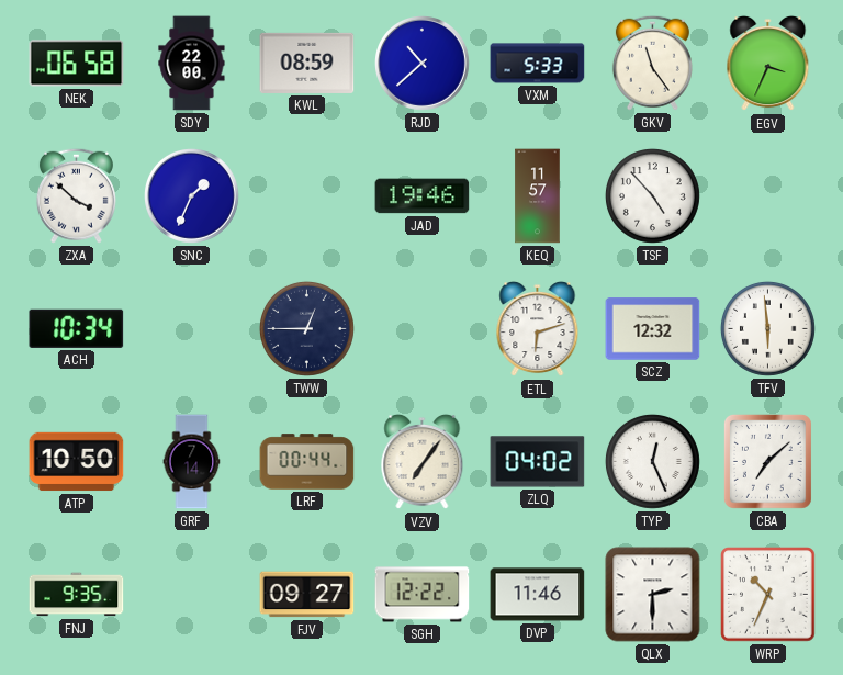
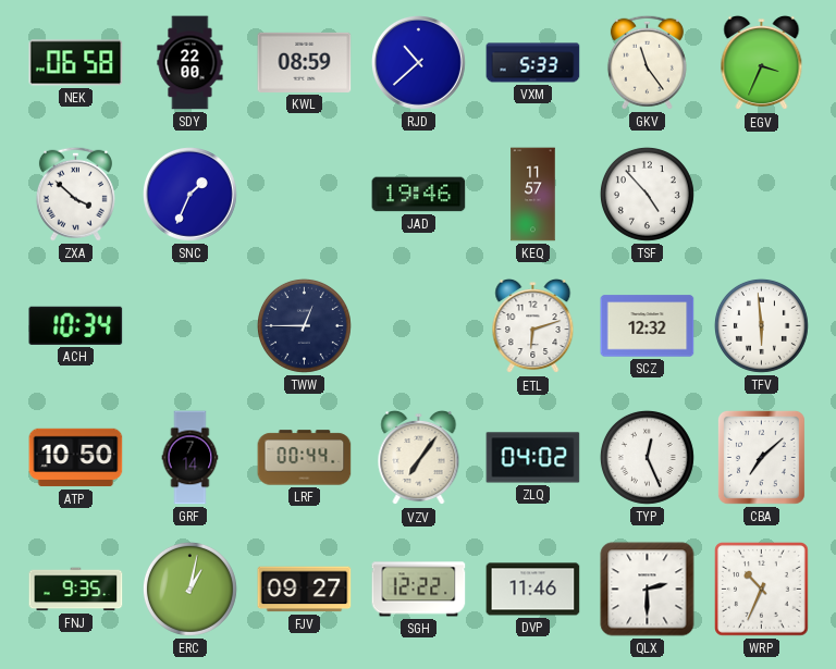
ERC: none -> 1:02
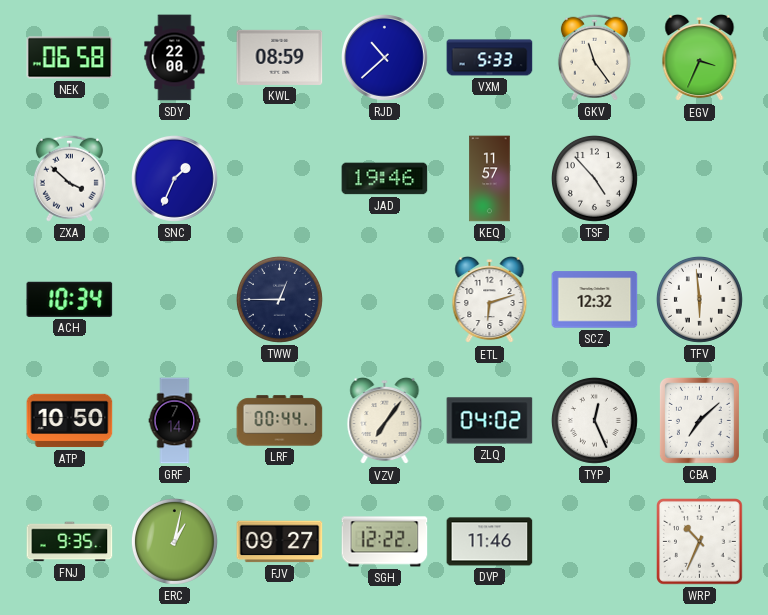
QLX: 2:30 -> none
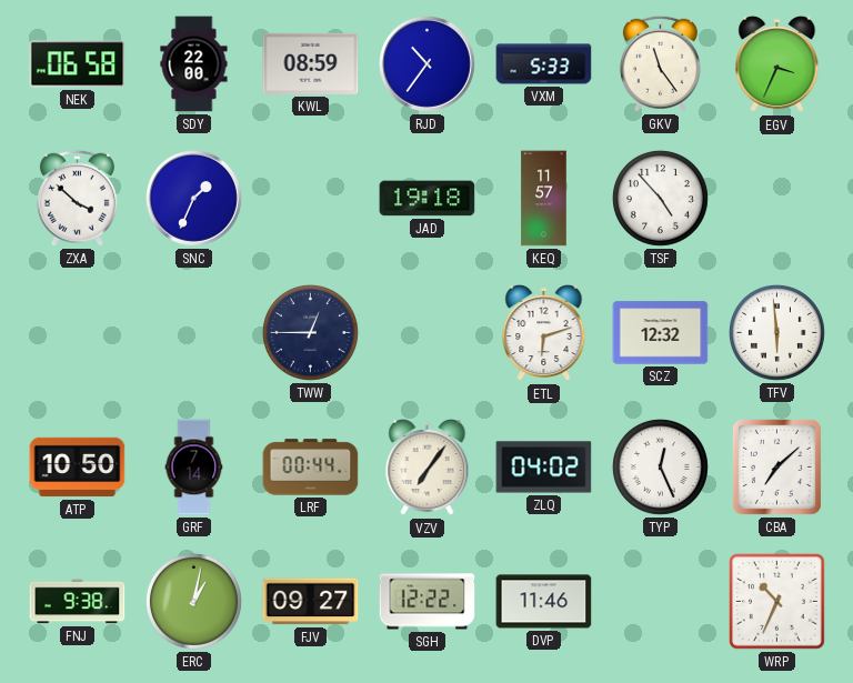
RJD: 10:38 -> 10:36
JAD: 19:46 -> 19:18
ACH: 10:34 -> none
FNJ: 9:35 -> 9:38
